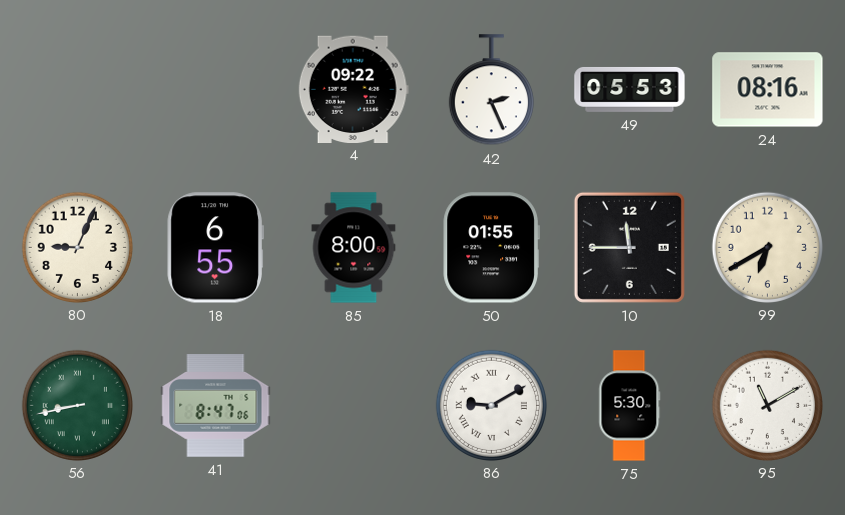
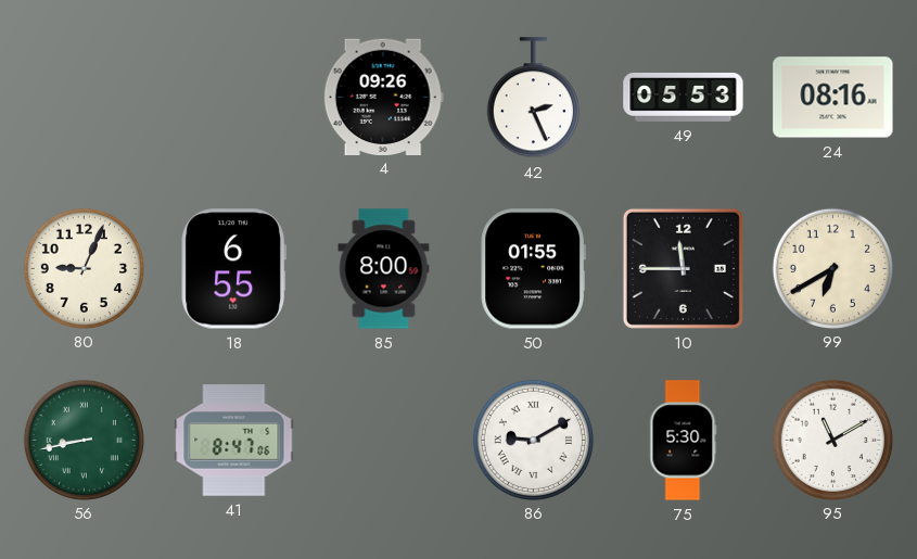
4: 09:22 -> 09:26
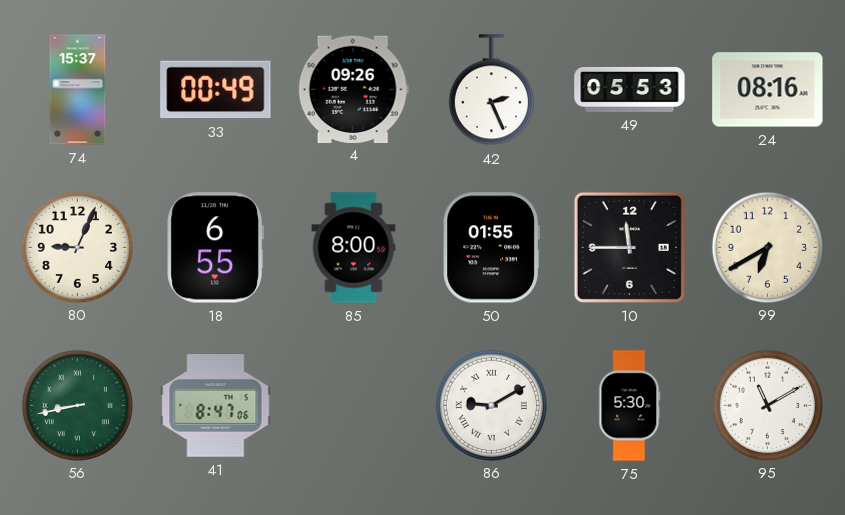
74: none -> 15:37
33: none -> 00:49
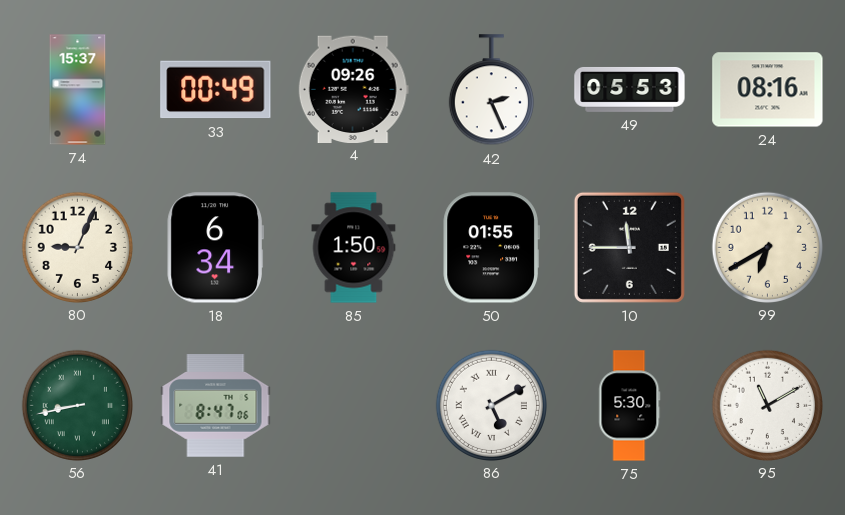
18: 6:55 -> 6:34
85: 8:00 -> 1:50
86: 9:10 -> 5:10
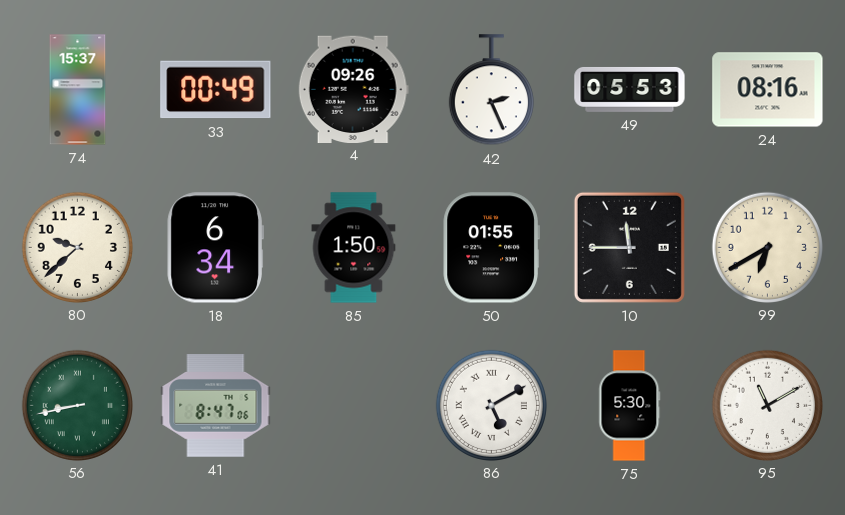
80: 9:04 -> 9:38
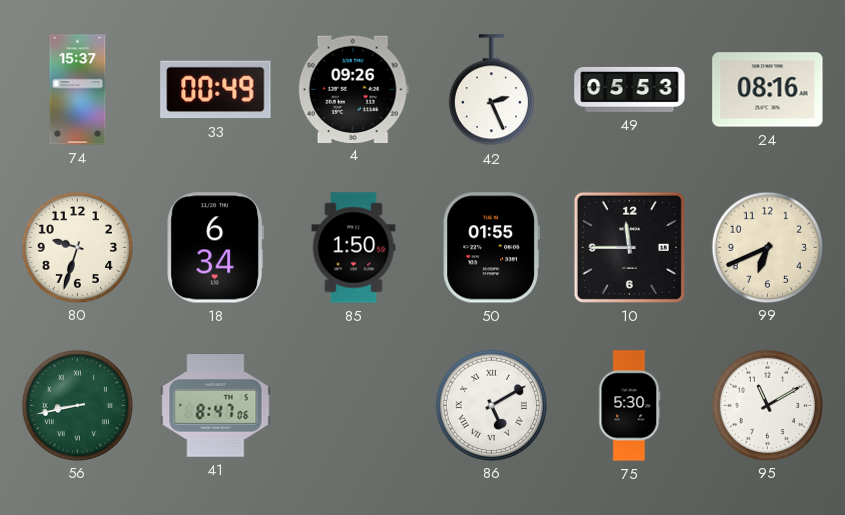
80: 9:38 -> 9:33
99: 6:40 -> 6:41
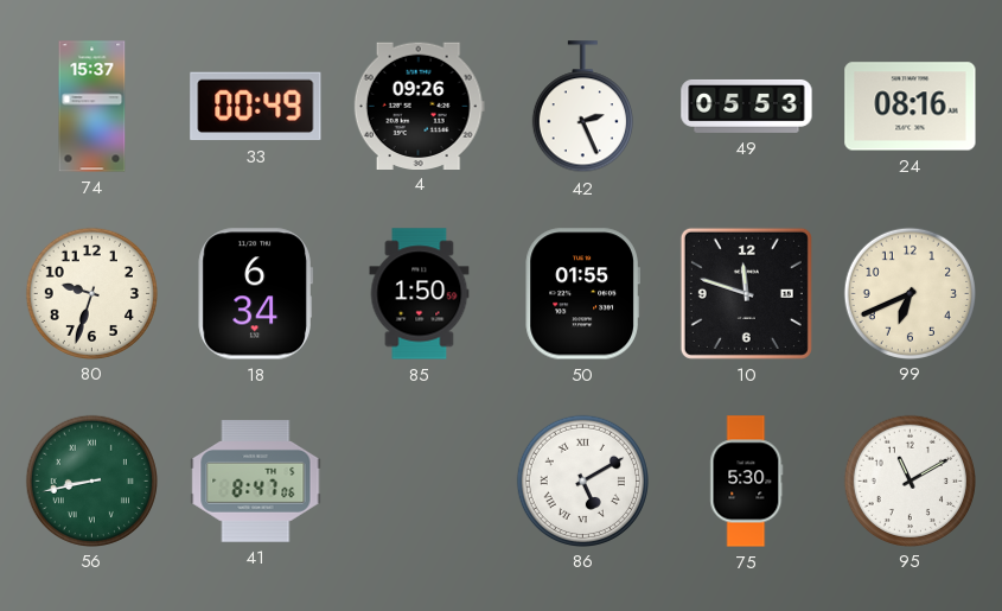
10: 11:45 -> 11:48
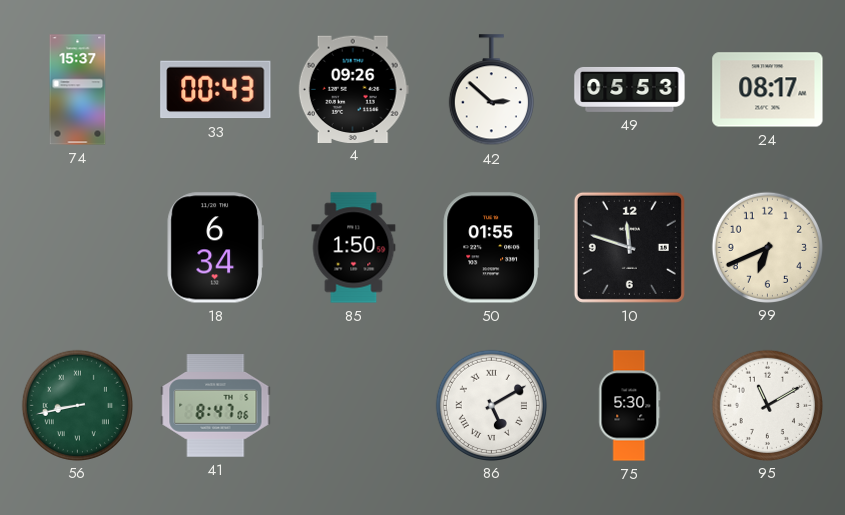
33: 00:49 -> 00:43
42: 2:26 -> 2:52
24: 08:16 -> 08:17
80: 9:33 -> none
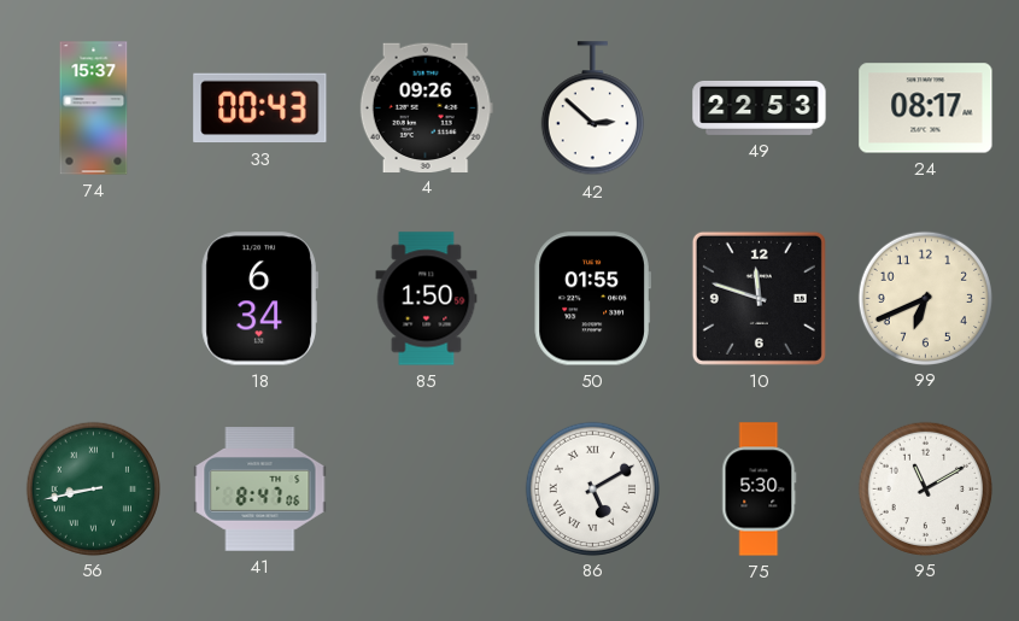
49: 05:53 -> 22:53
